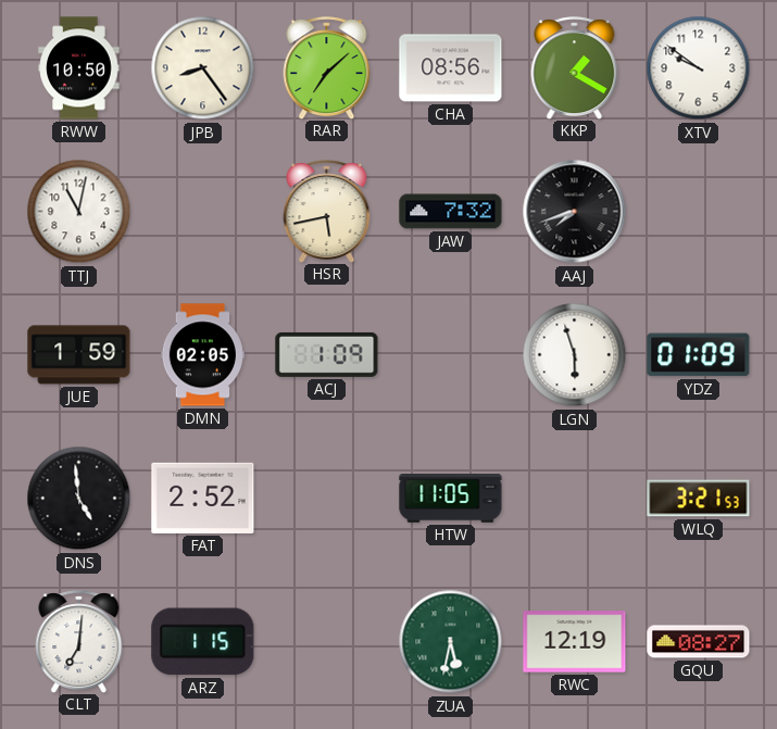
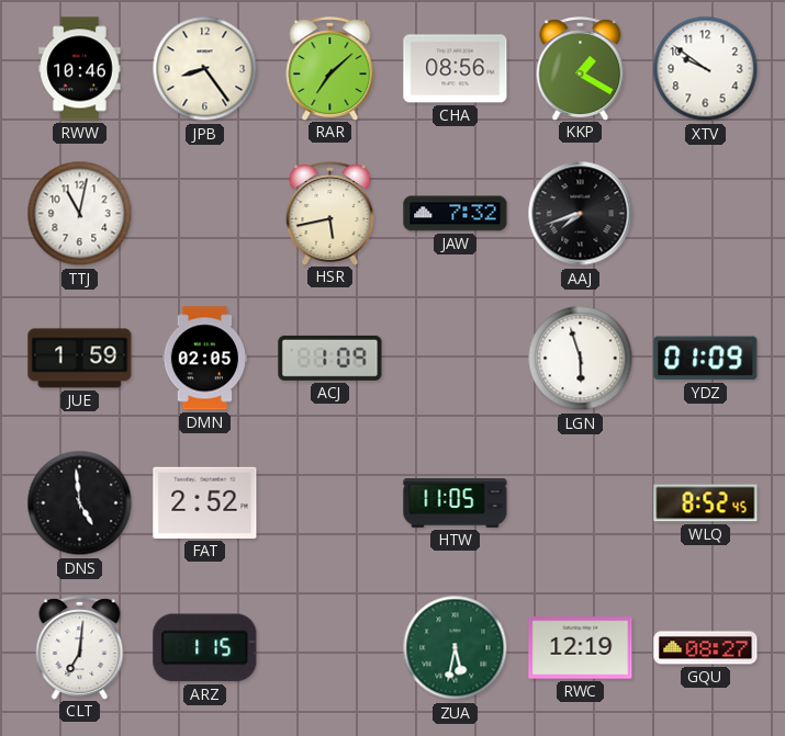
RWW: 10:50 -> 10:46
WLQ: 3:21 -> 8:52
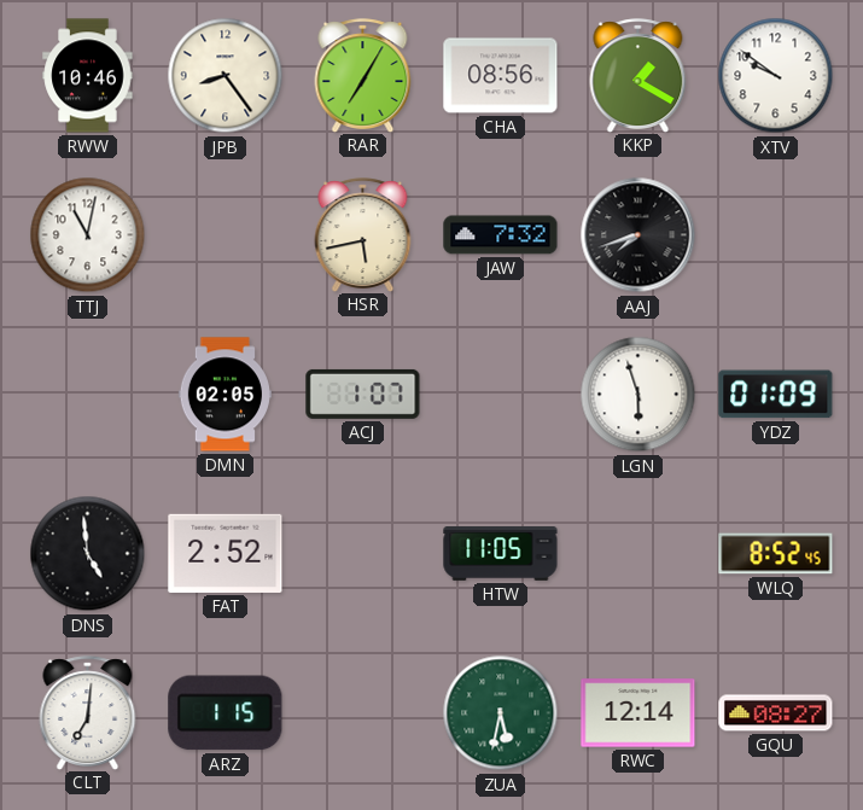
RAR: 7:08 -> 7:05
JUE: 1:59 -> none
ACJ: 1:09 -> 1:07
RWC: 12:19 -> 12:14
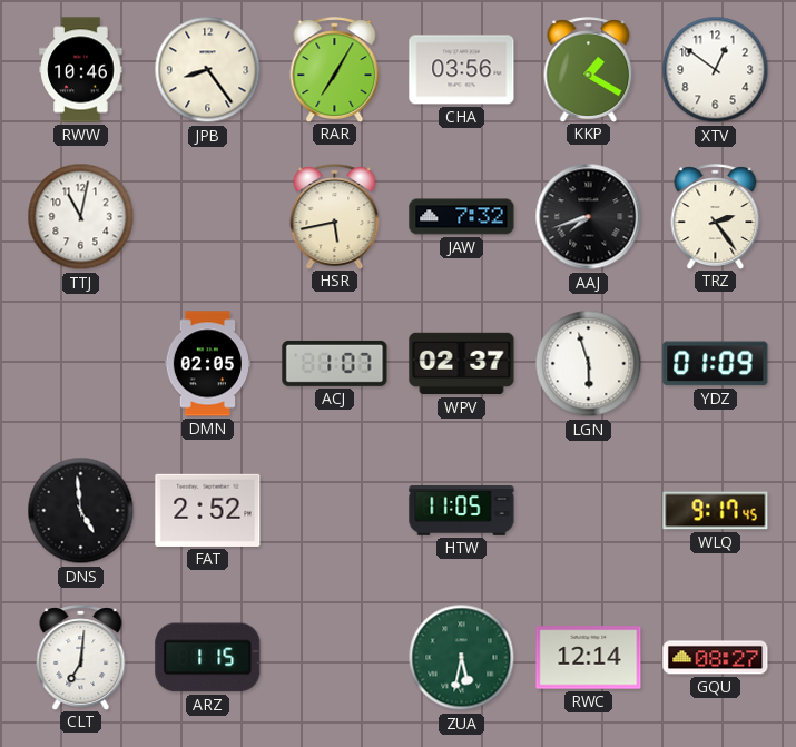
CHA: 08:56 -> 03:56
XTV: 9:51 -> 12:51
TRZ: none -> 2:24
WPV: none -> 02:37
WLQ: 8:52 -> 9:17
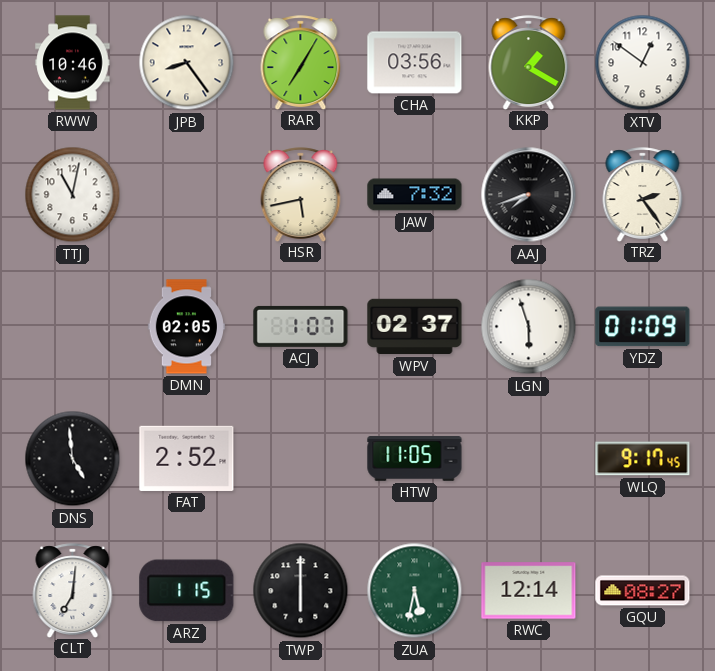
TWP: none -> 6:00
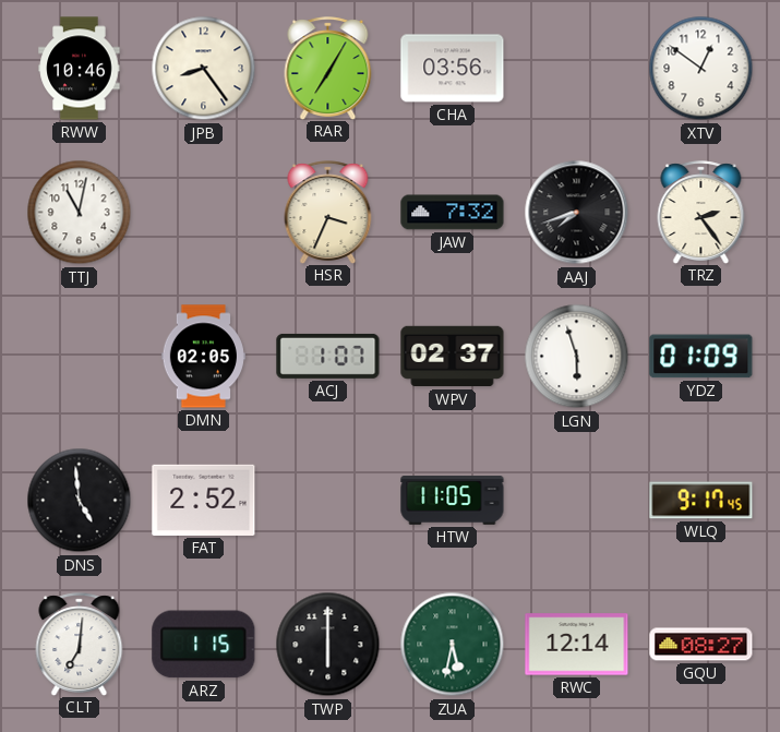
KKP: 1:20 -> none
HSR: 5:43 -> 3:34
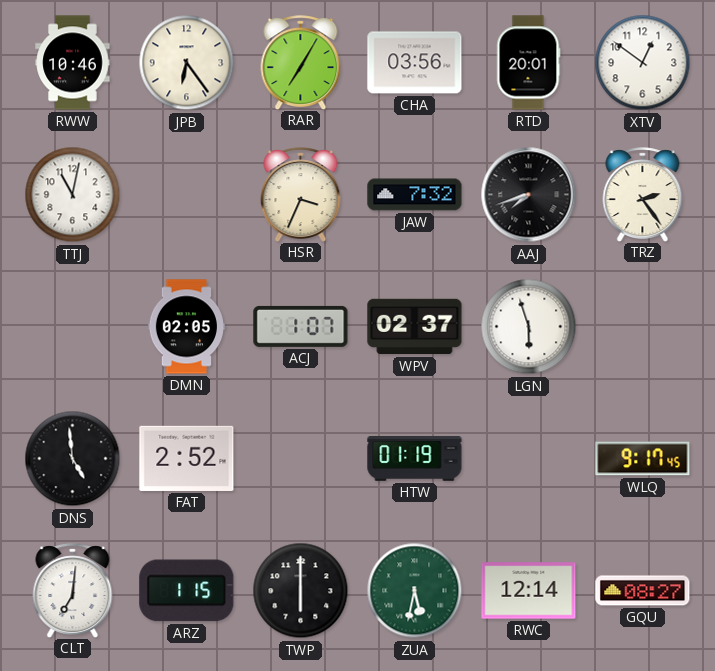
JPB: 8:24 -> 6:24
RTD: none -> 20:01
YDZ: 01:09 -> none
HTW: 11:05 -> 01:19
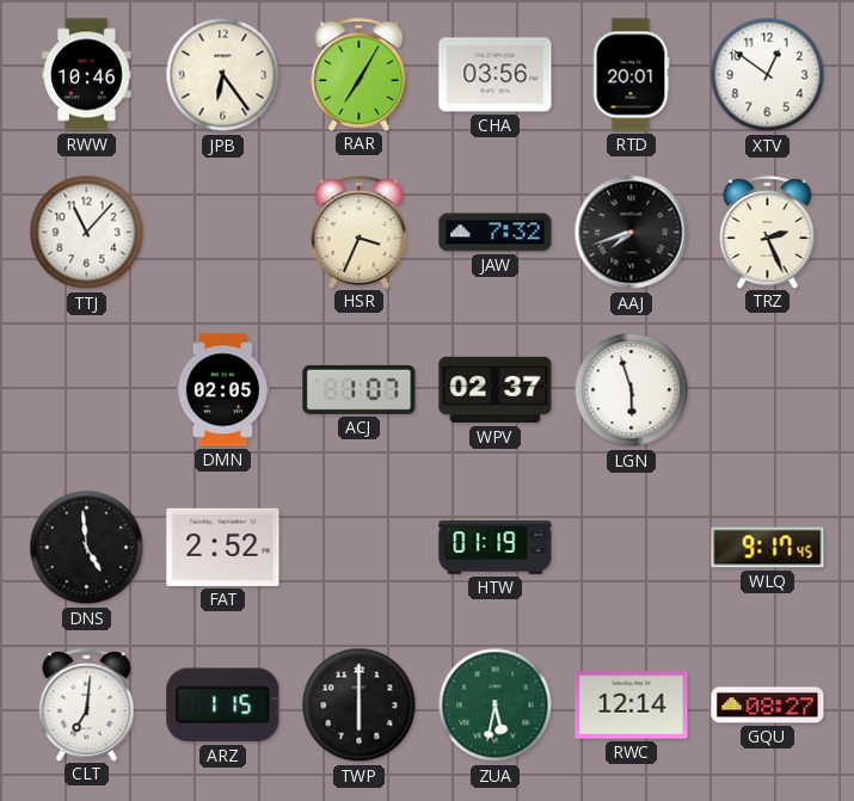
TTJ: 11:02 -> 11:07
TRZ: 2:24 -> 2:26
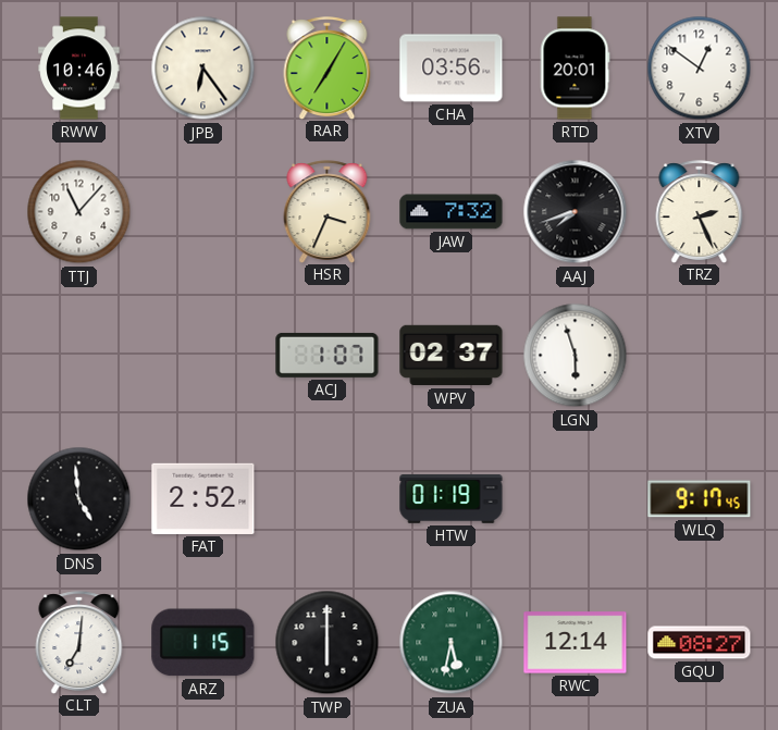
DMN: 02:05 -> none
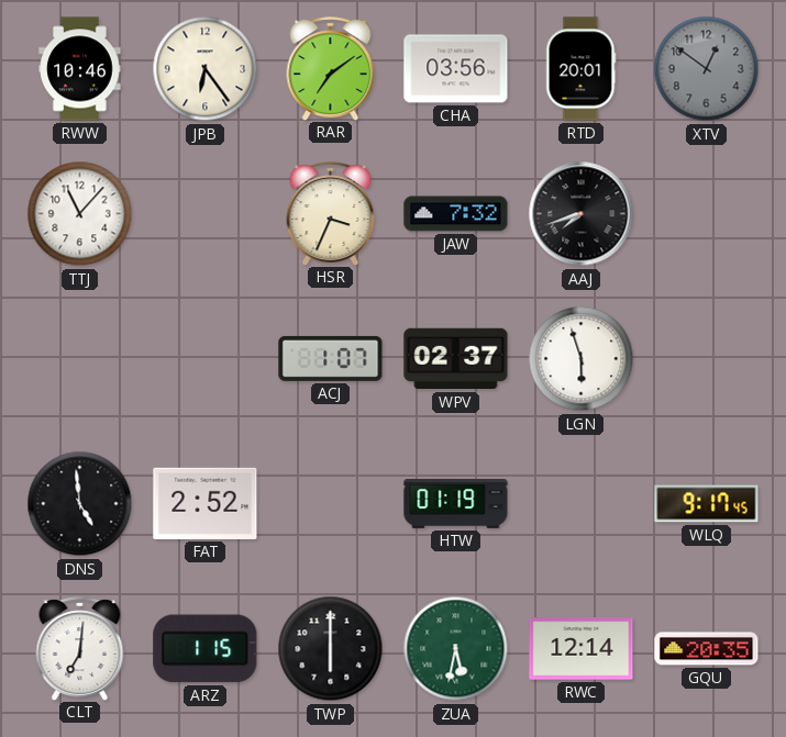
RAR: 7:05 -> 7:09
XTV dial: white -> grey
TRZ: 2:26 -> none
GQU: 08:27 -> 20:35
